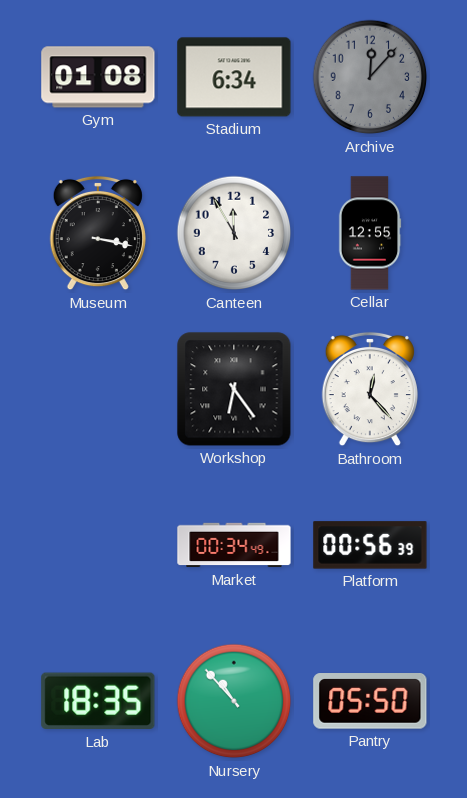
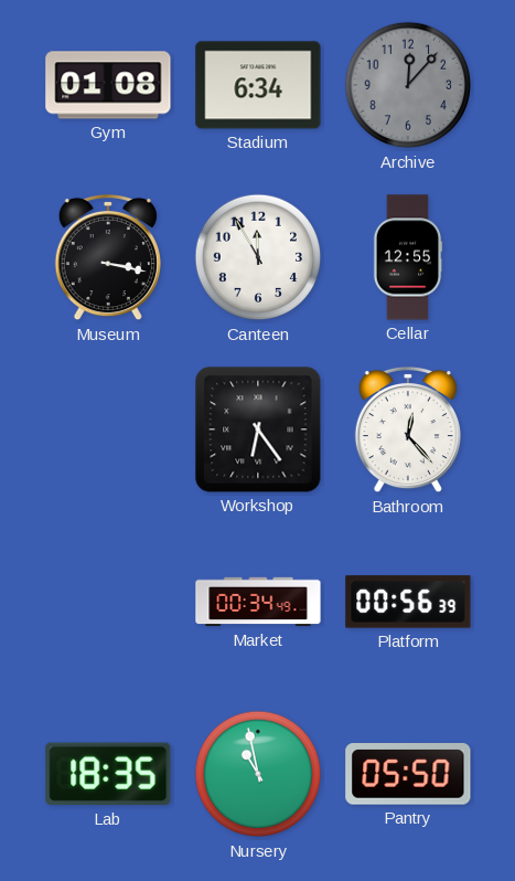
Nursery: 10:53 -> 10:58
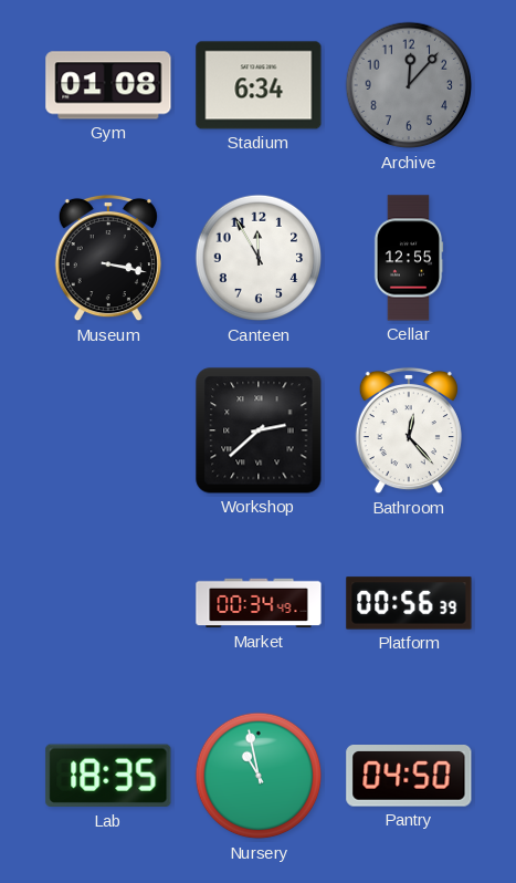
Workshop: 6:24 -> 2:38
Pantry: 05:50 -> 04:50
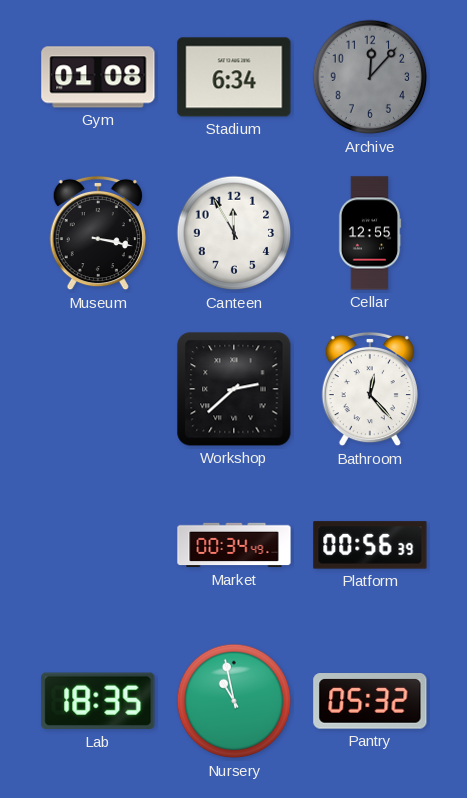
Pantry: 04:50 -> 05:32
